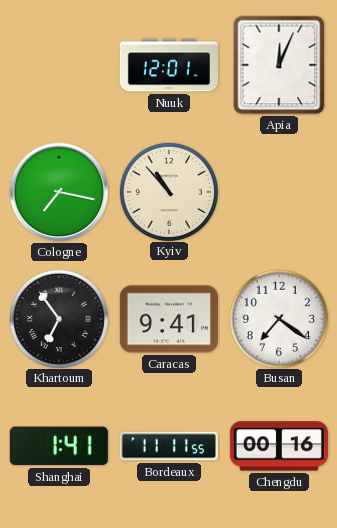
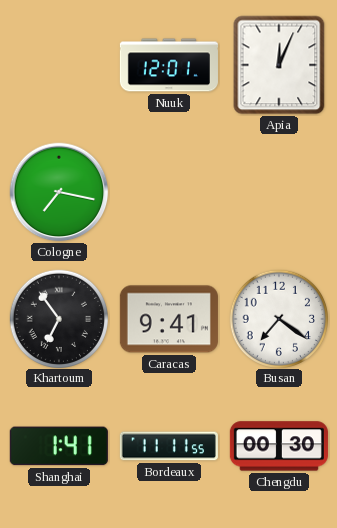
Kyiv: 10:53 -> none
Chengdu: 00:16 -> 00:30
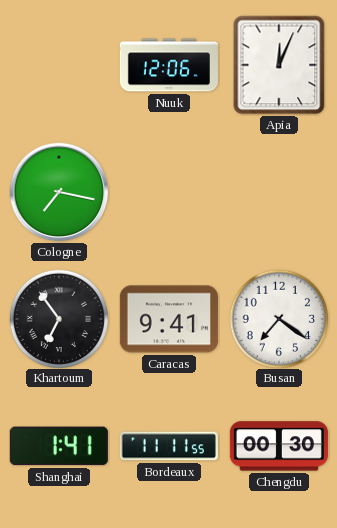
Nuuk: 12:01 -> 12:06
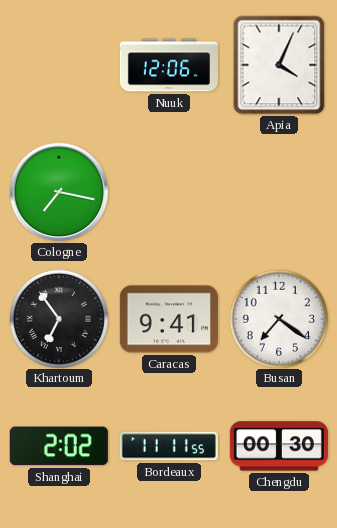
Apia: 12:04 -> 4:04
Shanghai: 1:41 -> 2:02
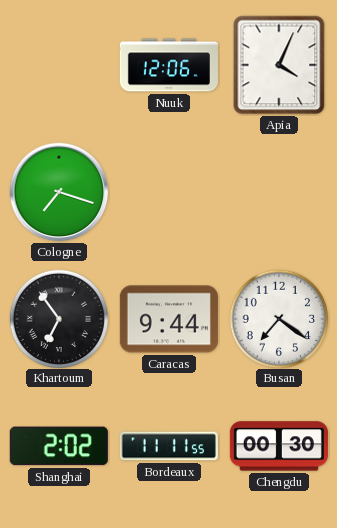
Cologne: 7:17 -> 7:18
Caracas: 9:41 -> 9:44
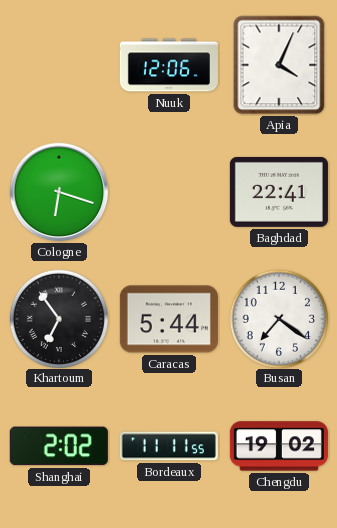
Cologne: 7:18 -> 6:18
Baghdad: none -> 22:41
Caracas: 9:44 -> 5:44
Chengdu: 00:30 -> 19:02
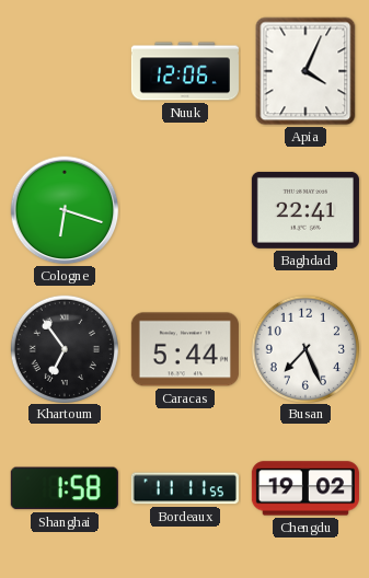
Busan: 7:21 -> 7:26
Shanghai: 2:02 -> 1:58
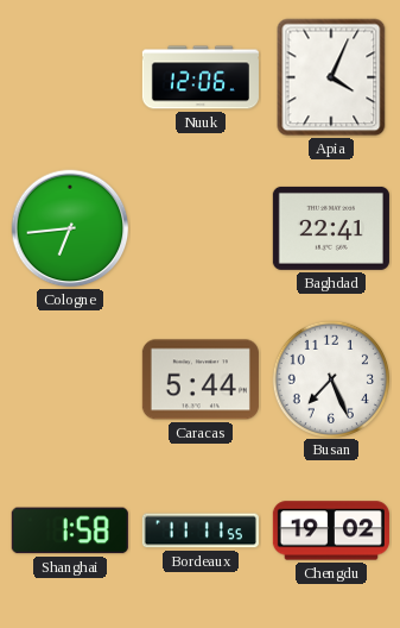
Cologne: 6:18 -> 6:44
Khartoum: 6:54 -> none
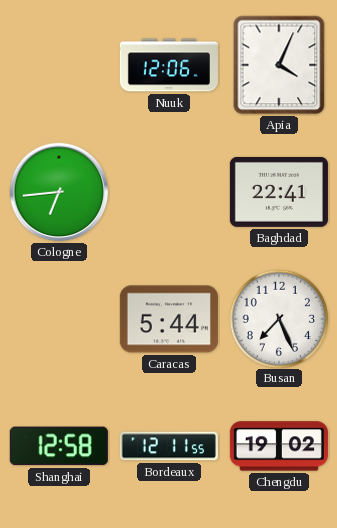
Shanghai: 1:58 -> 12:58
Bordeaux: 11:11 -> 12:11
